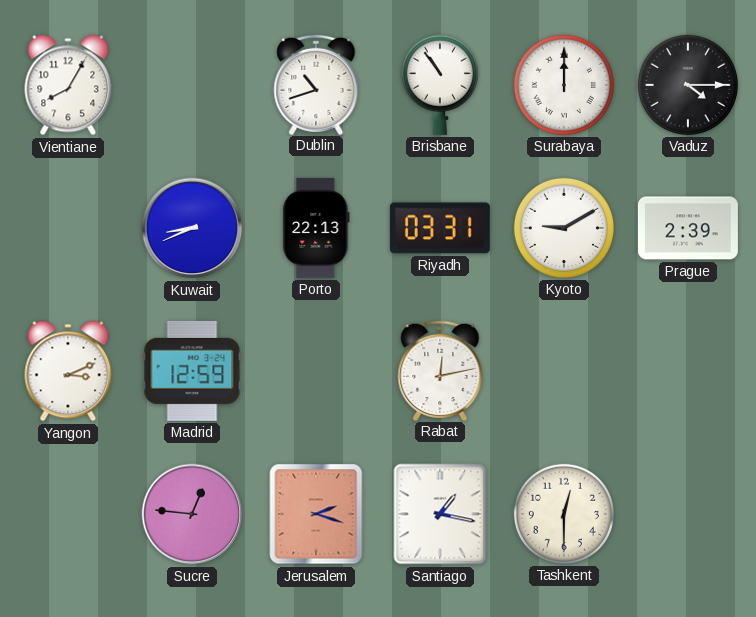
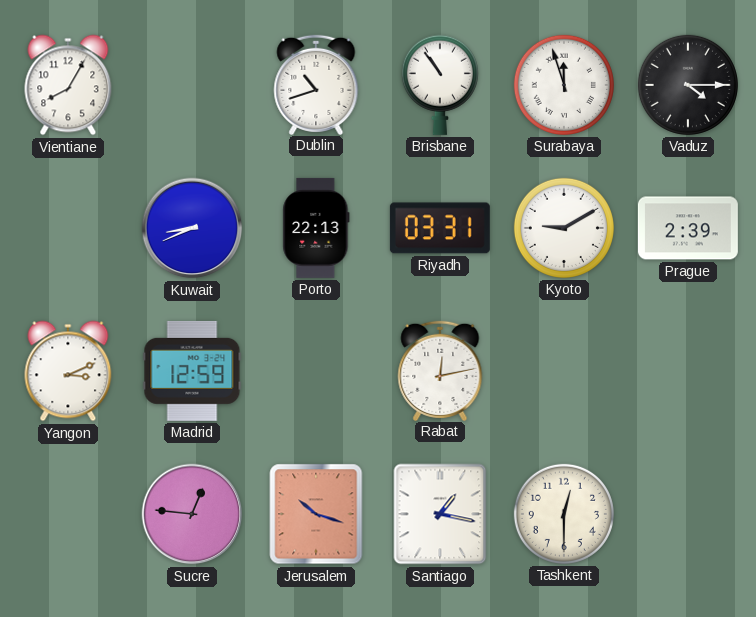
Surabaya: 12:00 -> 11:57
Jerusalem: 2:18 -> 10:18
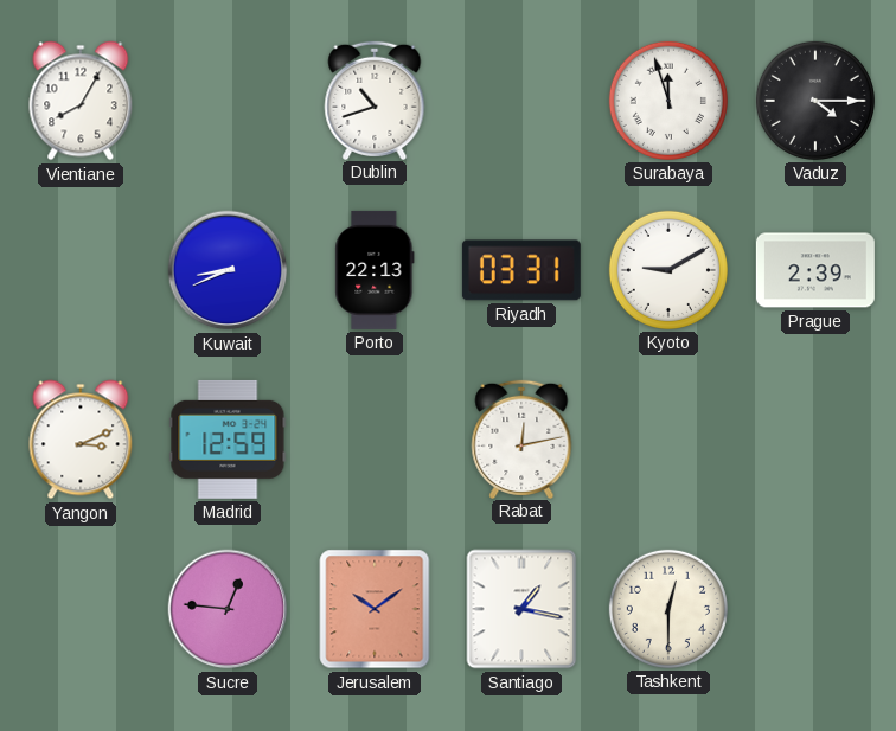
Brisbane: 10:54 -> none
Jerusalem: 10:18 -> 10:09
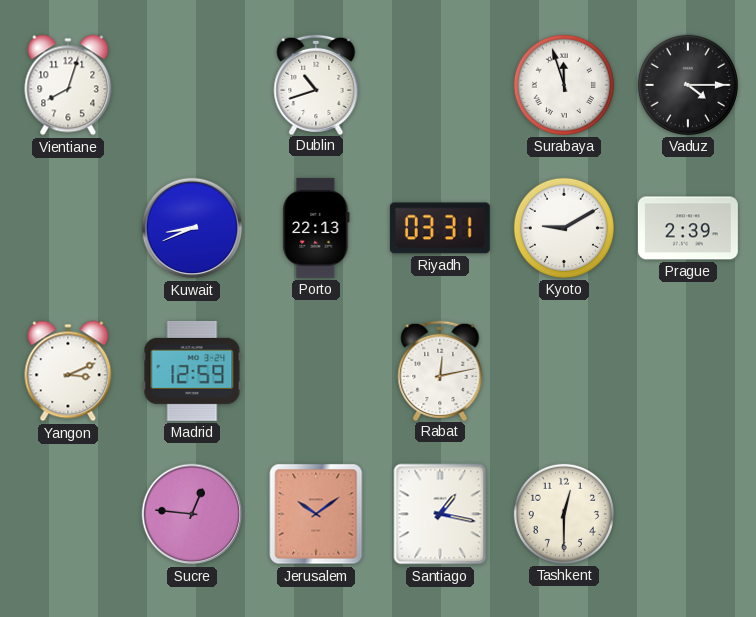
Vientiane: 8:05 -> 8:03
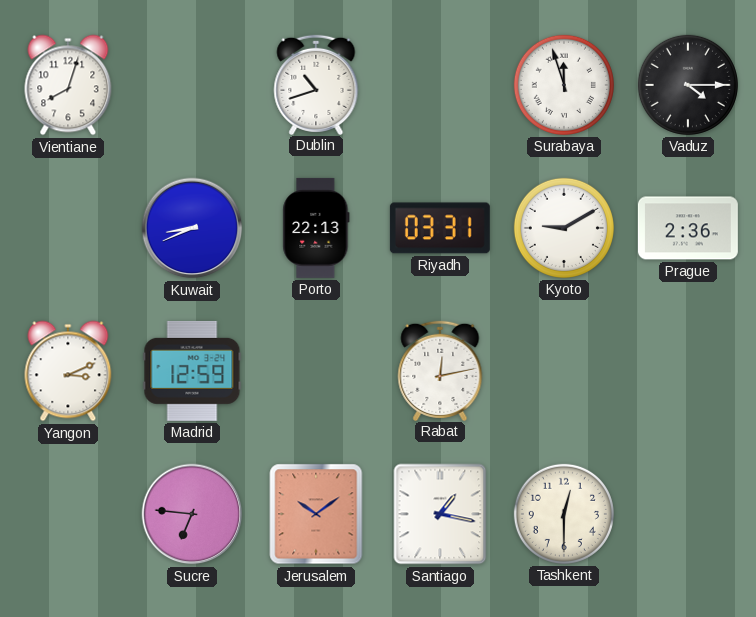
Prague: 2:39 -> 2:36
Sucre: 12:46 -> 6:46
